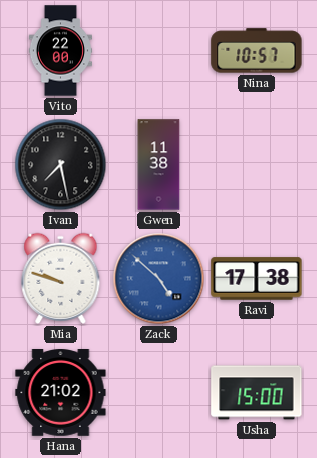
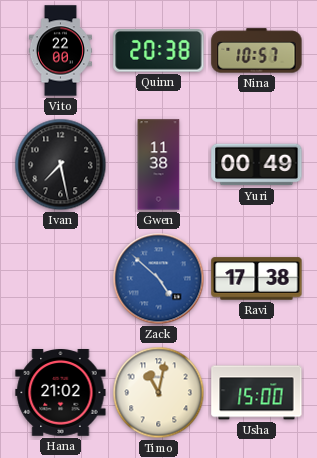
Quinn: none -> 20:38
Yuri: none -> 00:49
Mia: 9:48 -> none
Timo: none -> 11:02
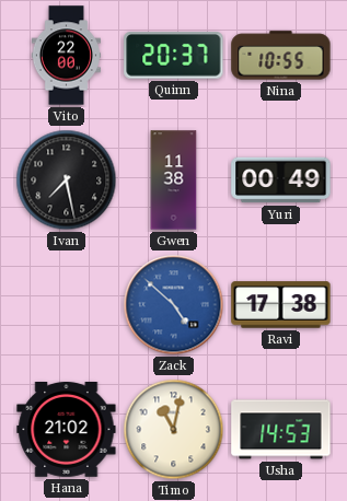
Quinn: 20:38 -> 20:37
Nina: 10:57 -> 10:55
Usha: 15:00 -> 14:53
